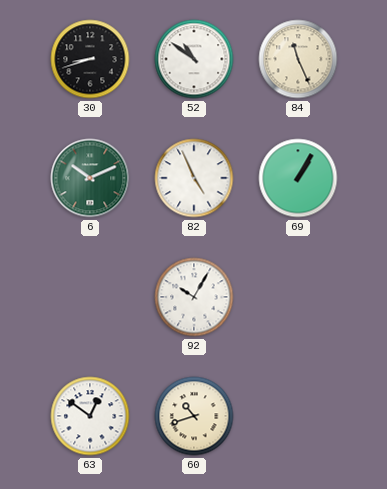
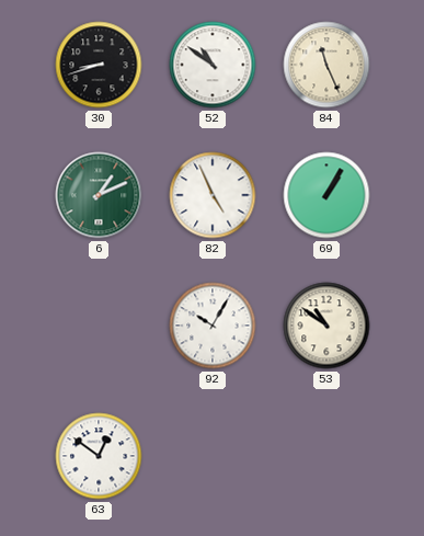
6: 10:11 -> 1:11
53: none -> 10:51
60: 10:42 -> none
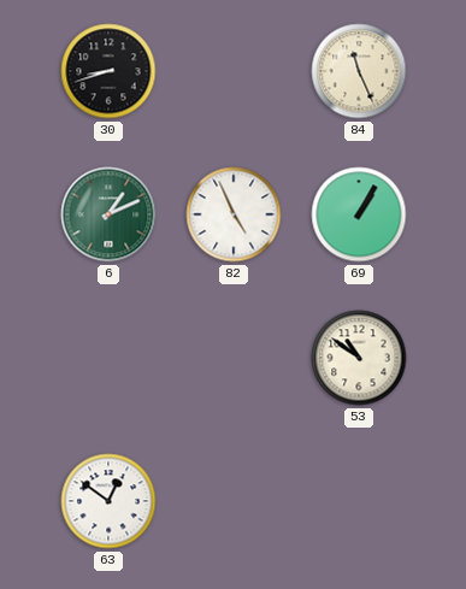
52: 10:51 -> none
92: 10:05 -> none
